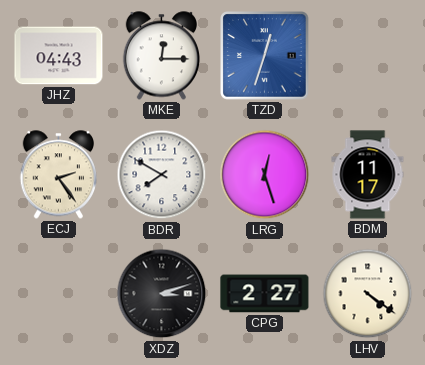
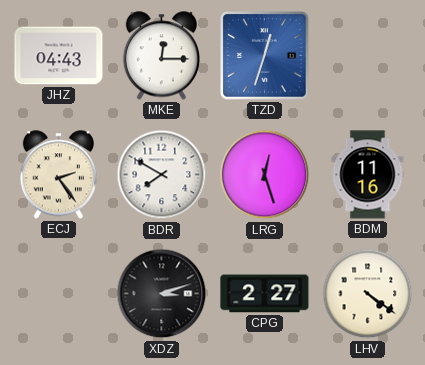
BDM: 11:17 -> 11:16
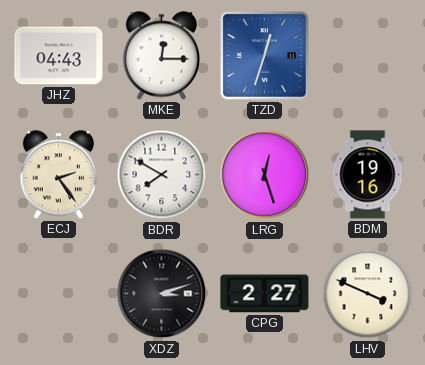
BDM: 11:16 -> 19:16
LHV: 4:21 -> 3:49
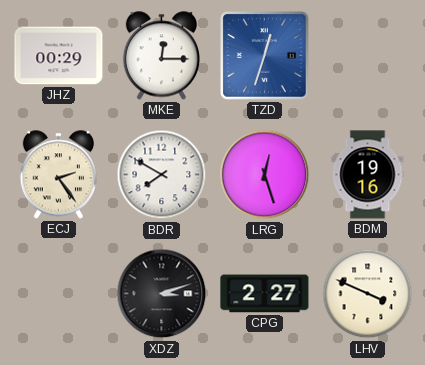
JHZ: 04:43 -> 00:29
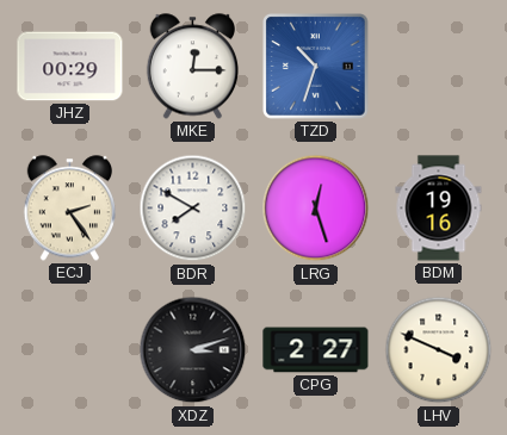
TZD: 12:33 -> 10:33
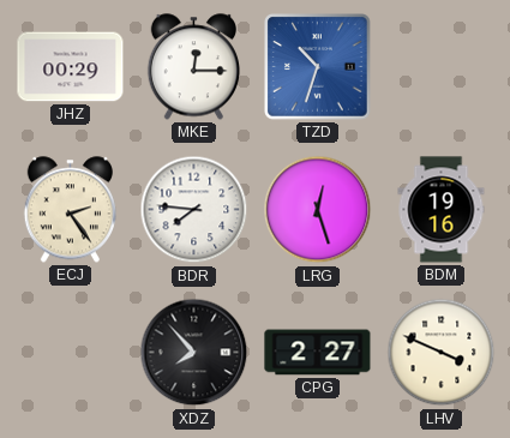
BDR: 7:50 -> 7:46
XDZ: 3:12 -> 7:53
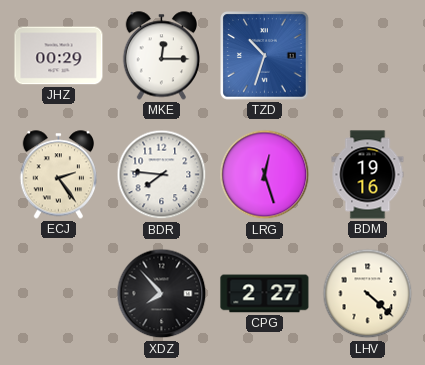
LHV: 3:49 -> 4:22
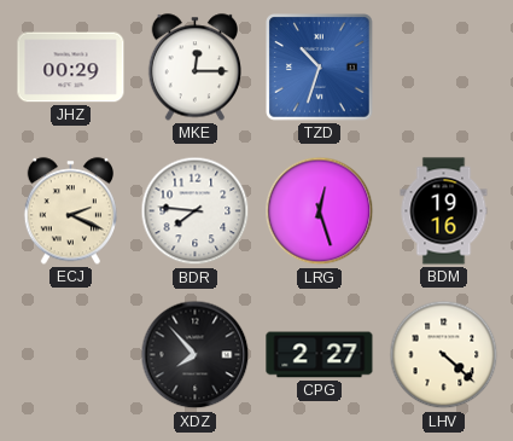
ECJ: 2:24 -> 2:19
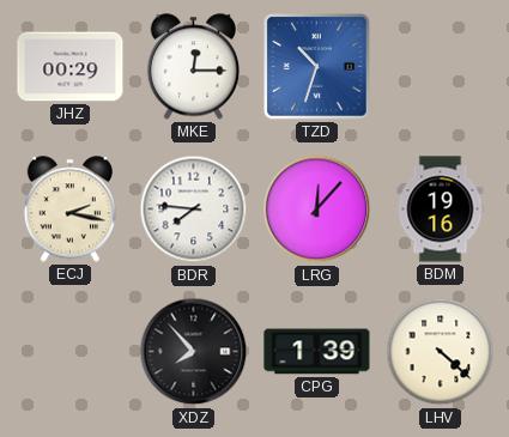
ECJ: 2:19 -> 2:17
LRG: 12:27 -> 12:07
CPG: 2:27 -> 1:39
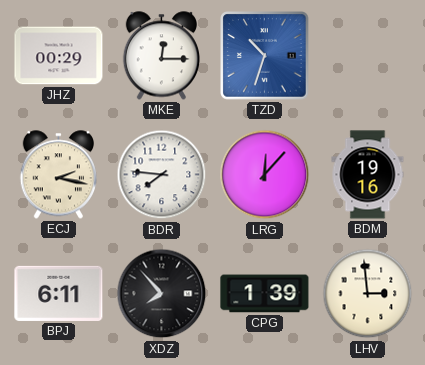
BPJ: none -> 6:11
LHV: 4:22 -> 2:59
